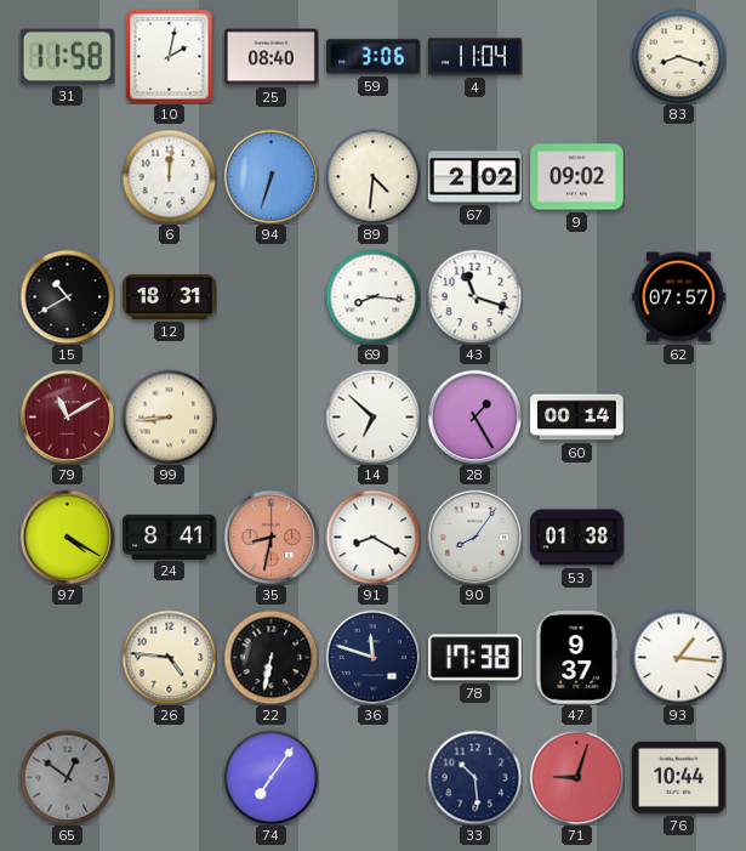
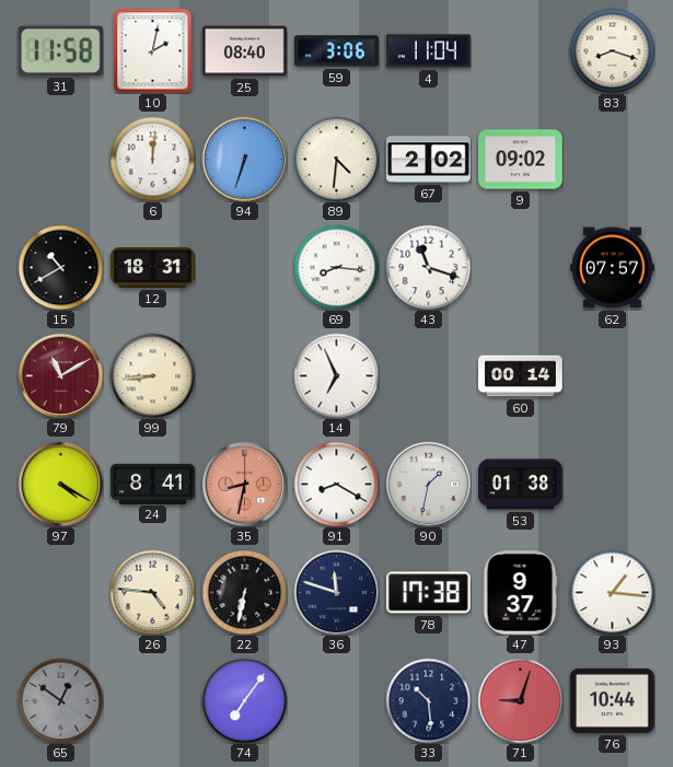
14: 6:52 -> 6:56
28: 1:25 -> none
90: 8:06 -> 1:32
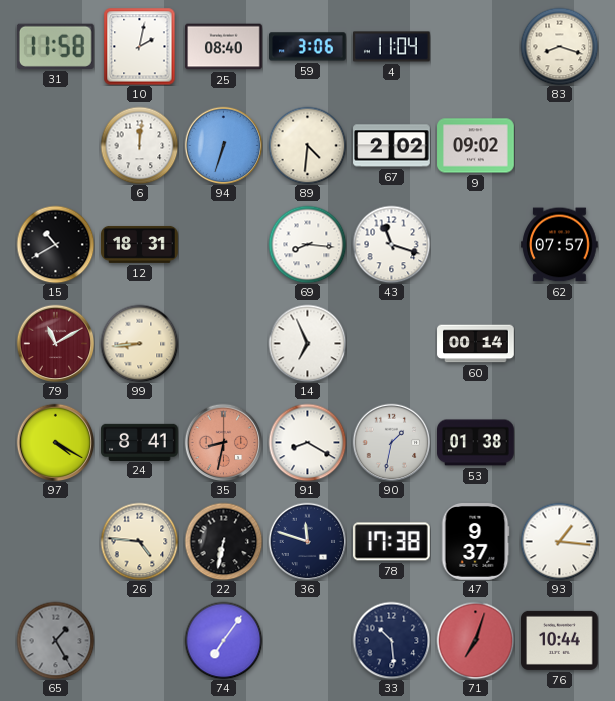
65: 12:51 -> 1:25
71: 9:03 -> 7:03
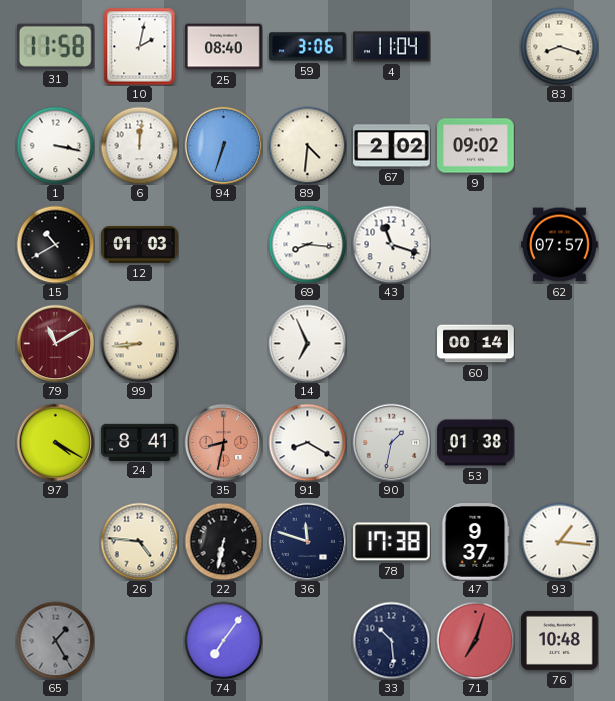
1: none -> 3:17
12: 18:31 -> 01:03
76: 10:44 -> 10:48
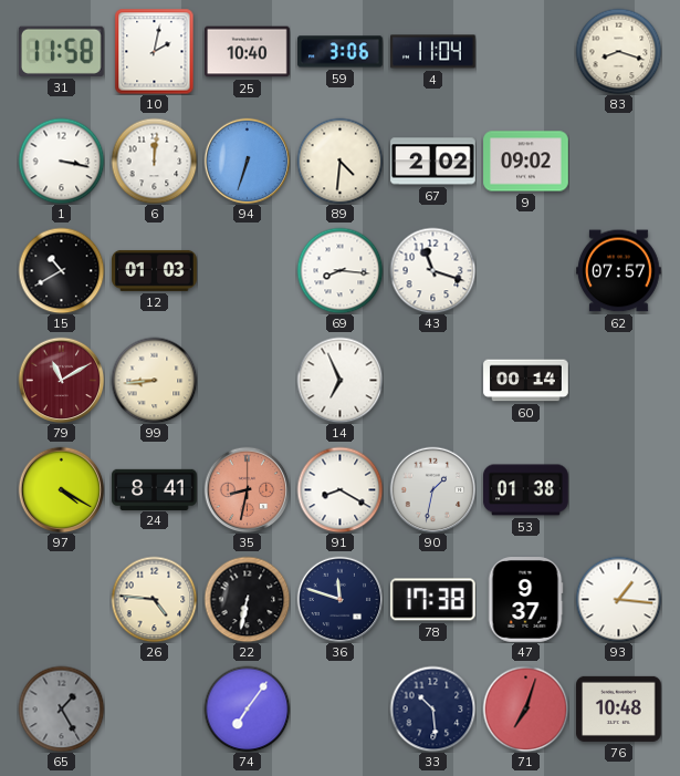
25: 08:40 -> 10:40
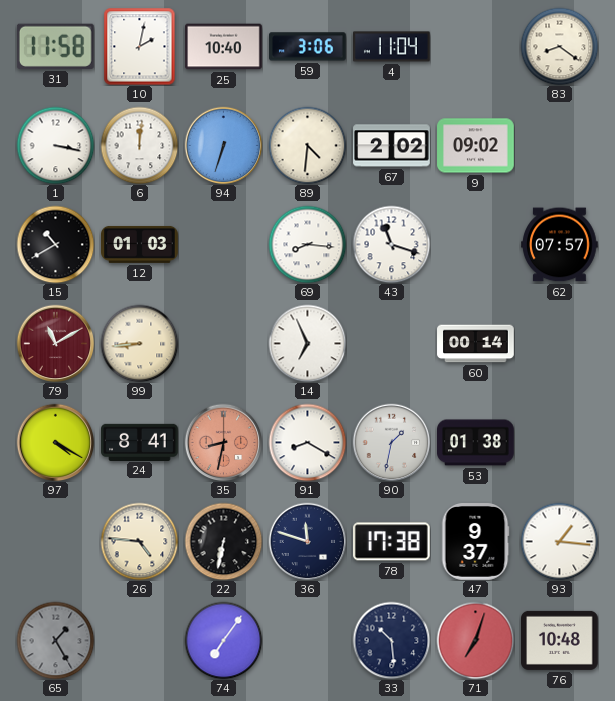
83: 8:18 -> 8:21
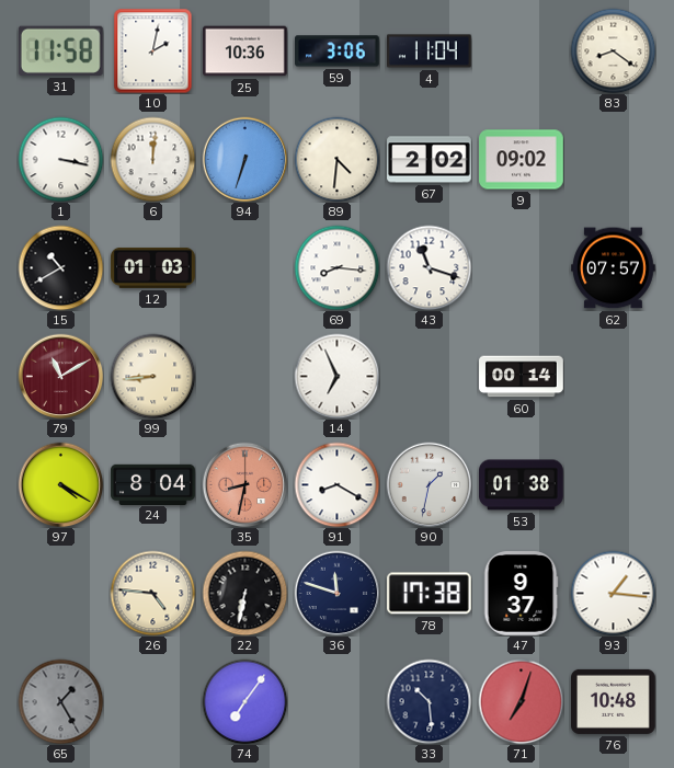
25: 10:40 -> 10:36
24: 8:41 -> 8:04
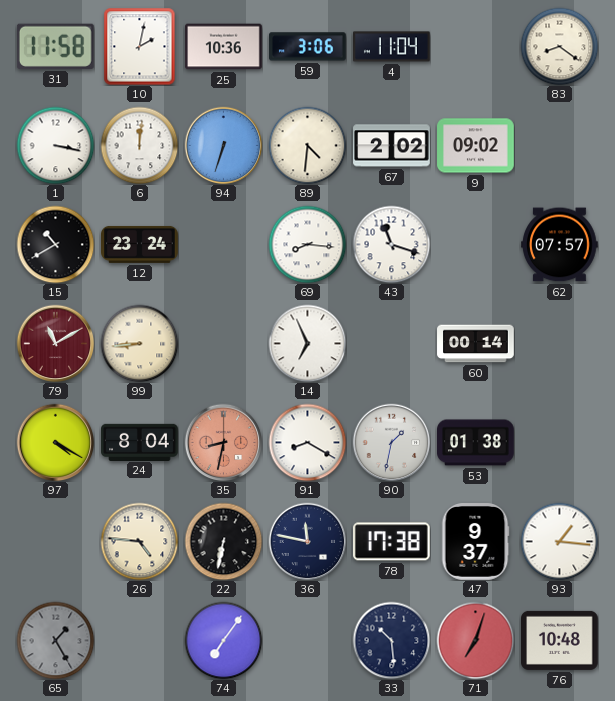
12: 01:03 -> 23:24
36: 11:48 -> 11:47
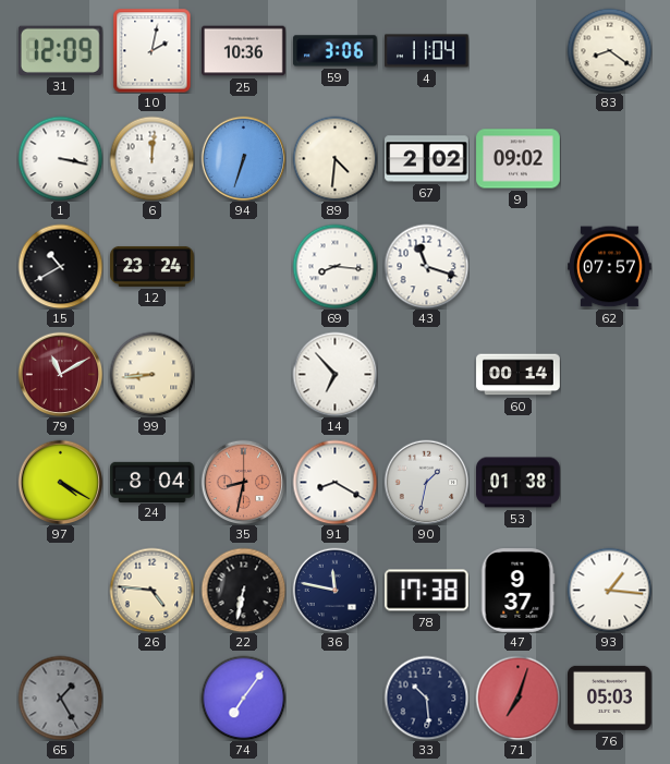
31: 11:58 -> 12:09
14: 6:56 -> 6:53
76: 10:48 -> 05:03
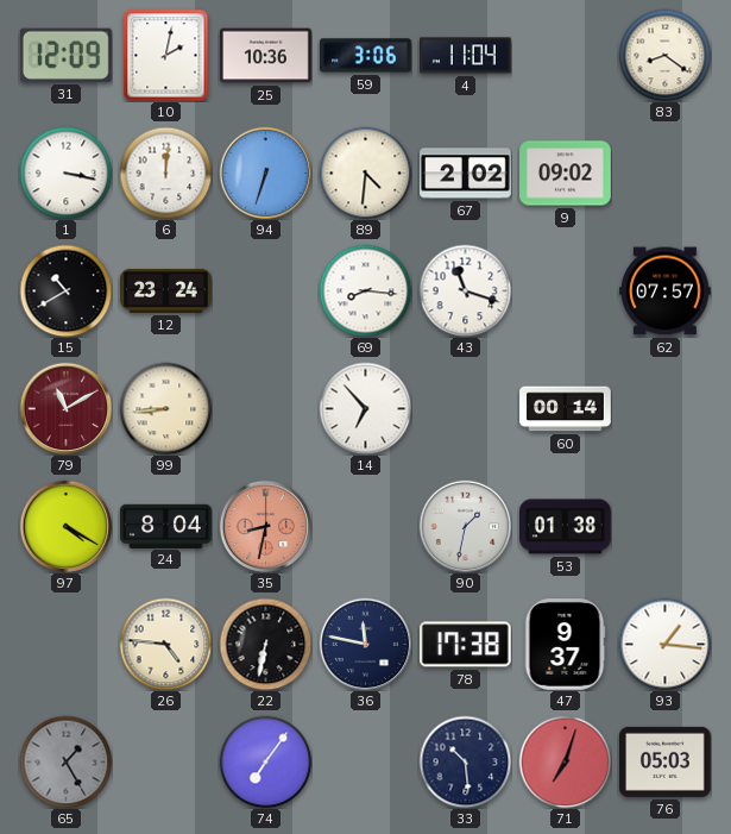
91: 8:20 -> none
